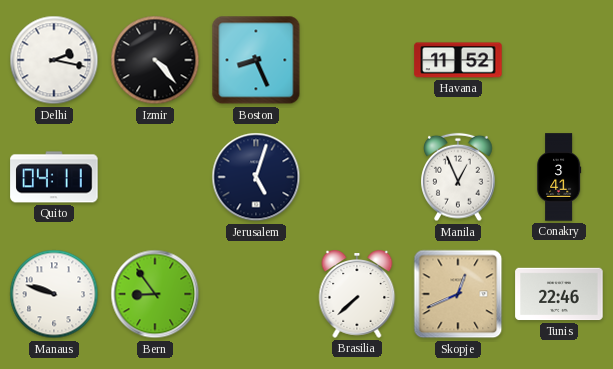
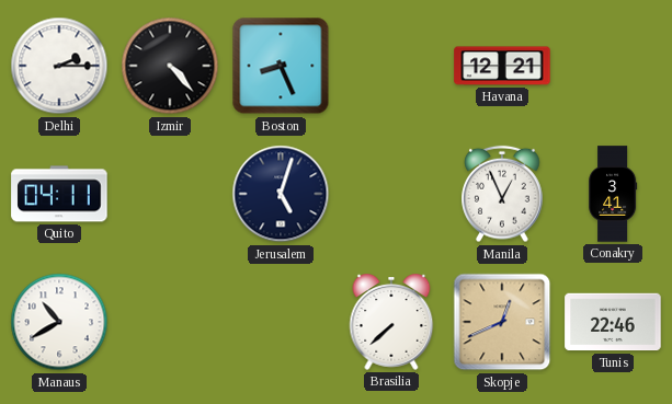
Delhi: 2:17 -> 2:15
Havana: 11:52 -> 12:21
Manaus: 9:48 -> 10:40
Bern: 8:54 -> none
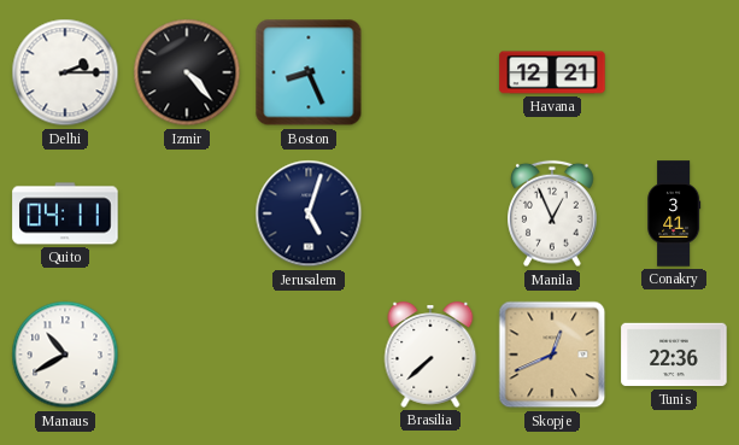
Tunis: 22:46 -> 22:36
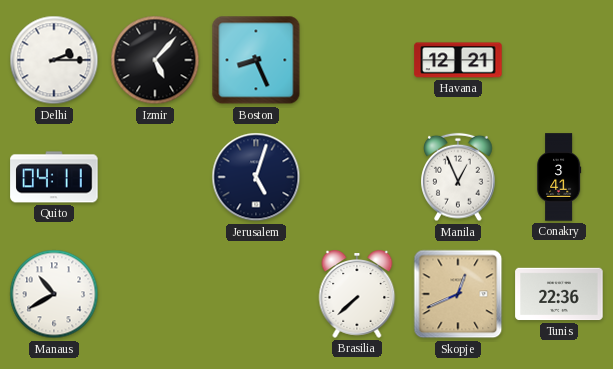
Izmir: 4:23 -> 5:07
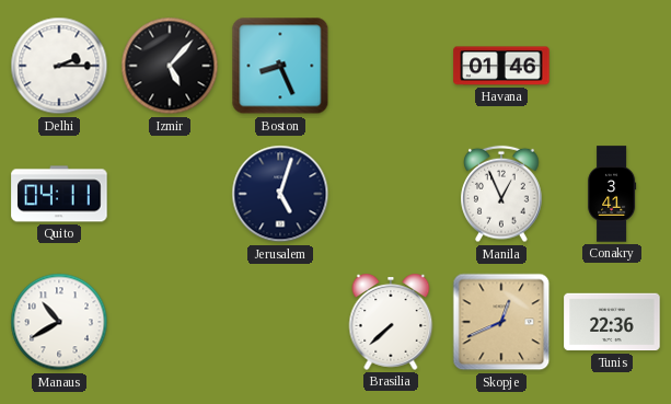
Havana: 12:21 -> 01:46
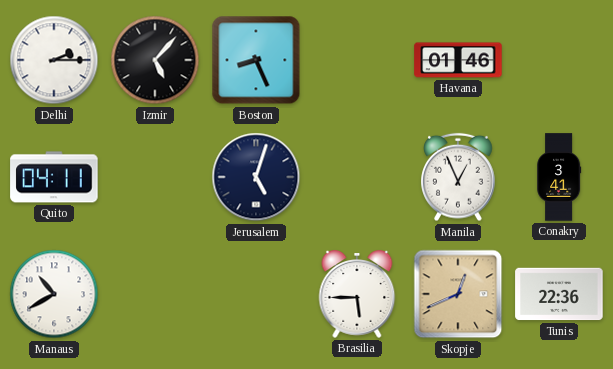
Brasilia: 7:38 -> 5:45
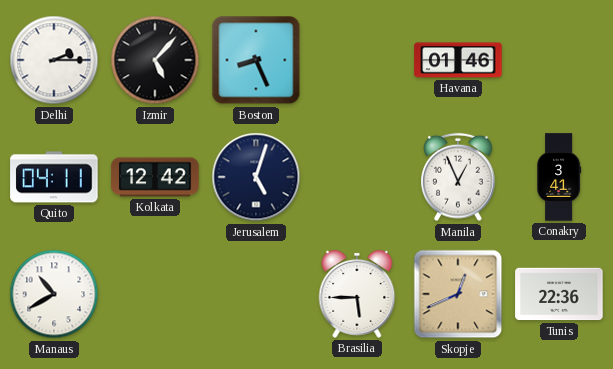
Kolkata: none -> 12:42
